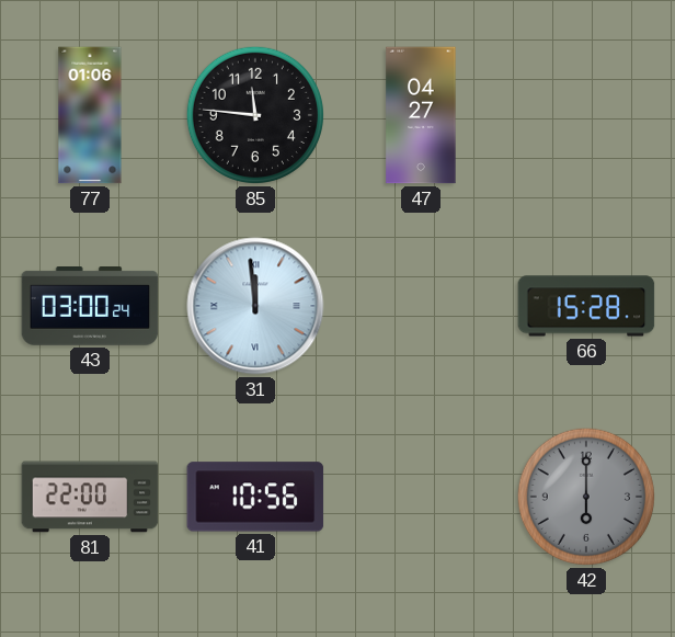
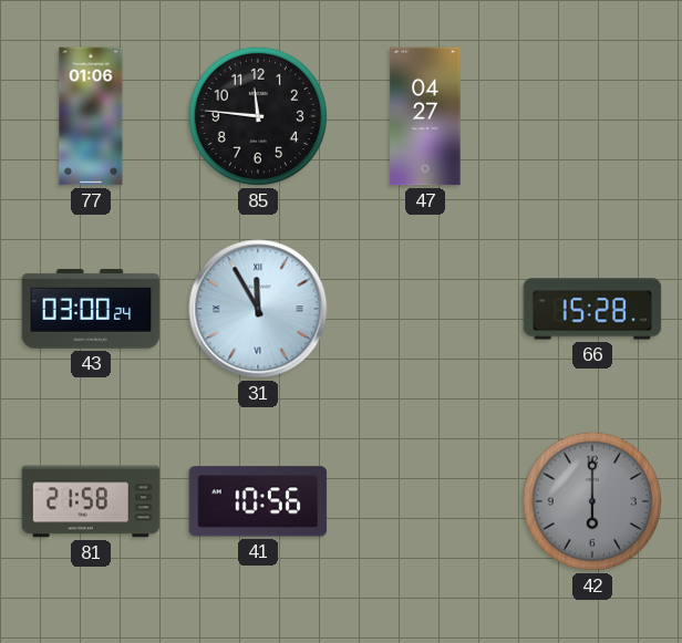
31: 11:59 -> 11:55
81: 22:00 -> 21:58
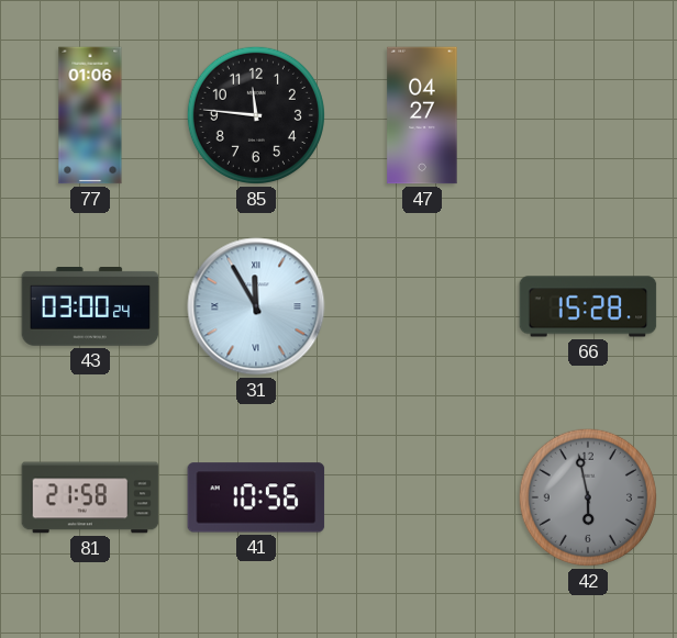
42: 6:00 -> 5:58
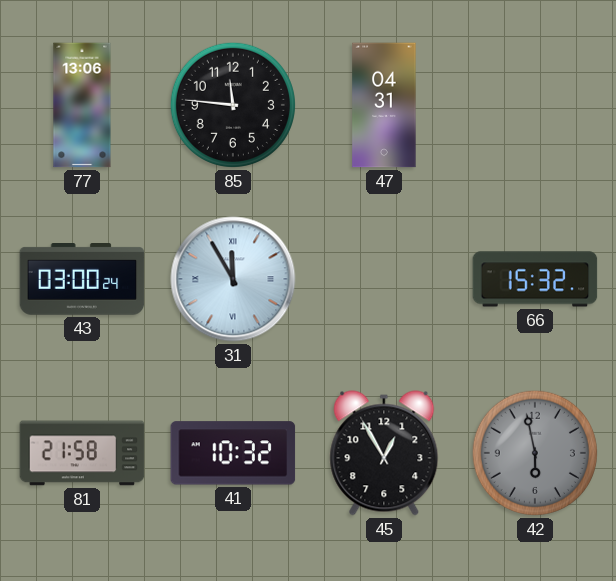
77: 01:06 -> 13:06
47: 04:27 -> 04:31
66: 15:28 -> 15:32
41: 10:56 -> 10:32
45: none -> 12:55
